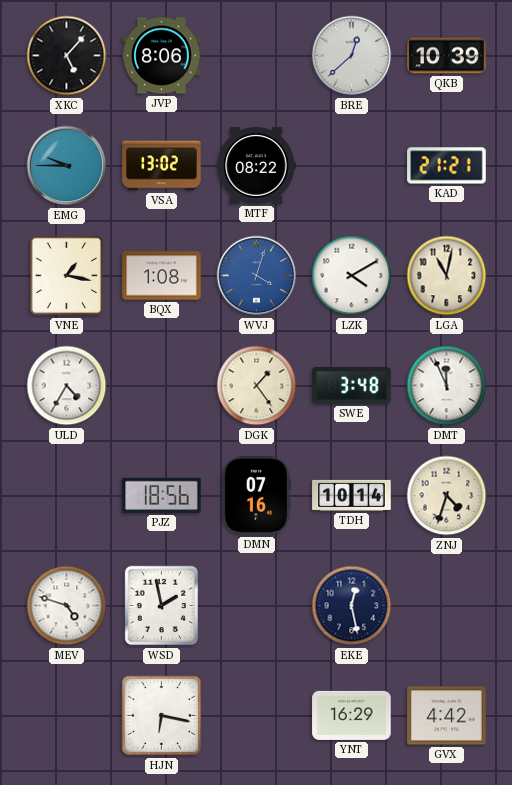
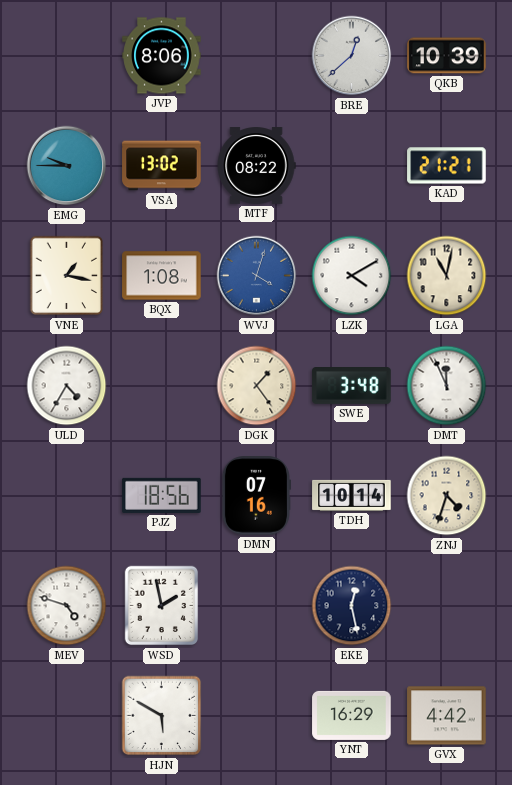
XKC: 5:07 -> none
HJN: 6:17 -> 5:50
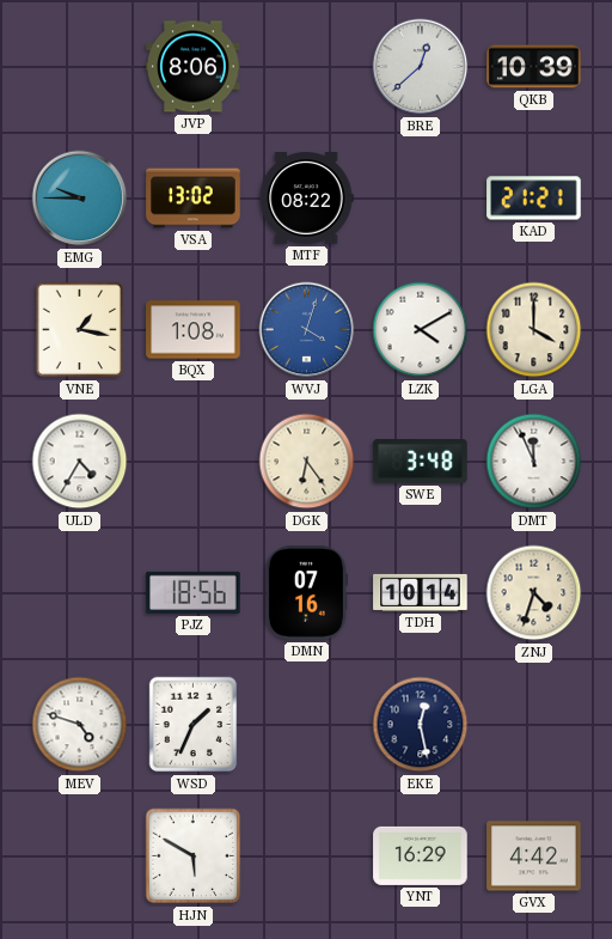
LGA: 11:02 -> 4:00
DGK: 1:24 -> 6:24
WSD: 1:58 -> 1:34
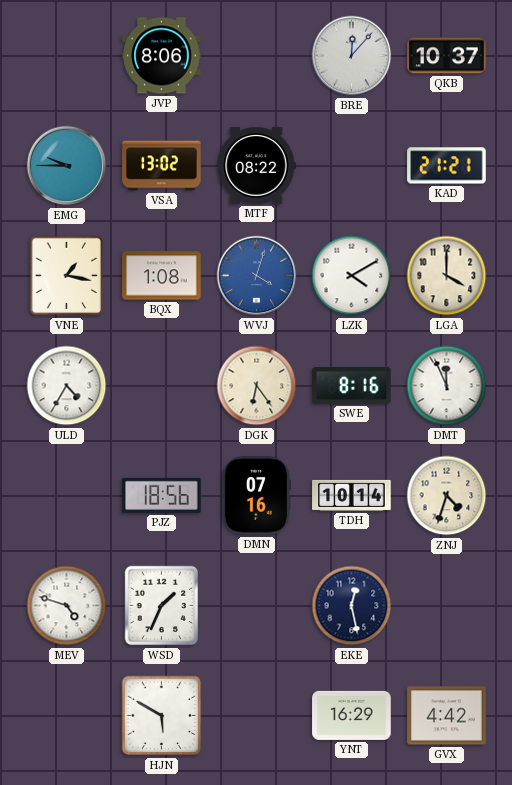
BRE: 12:38 -> 12:07
QKB: 10:39 -> 10:37
SWE: 3:48 -> 8:16
